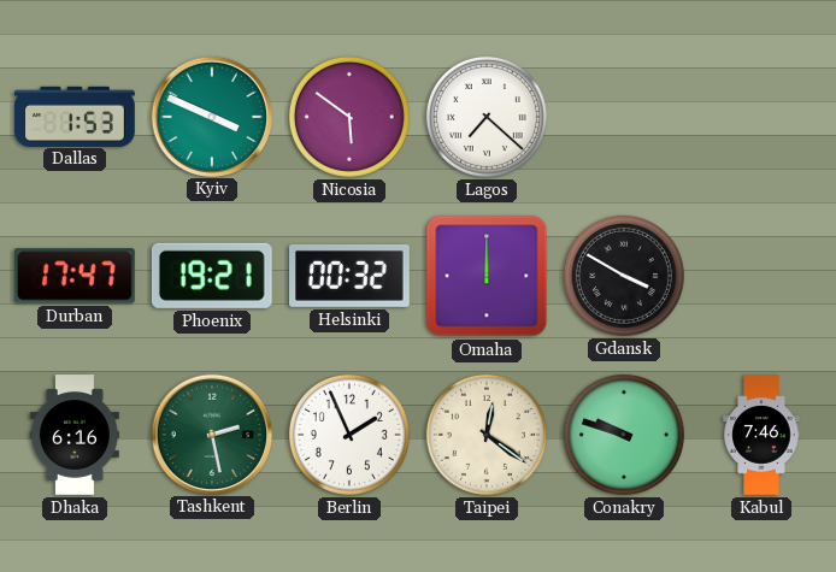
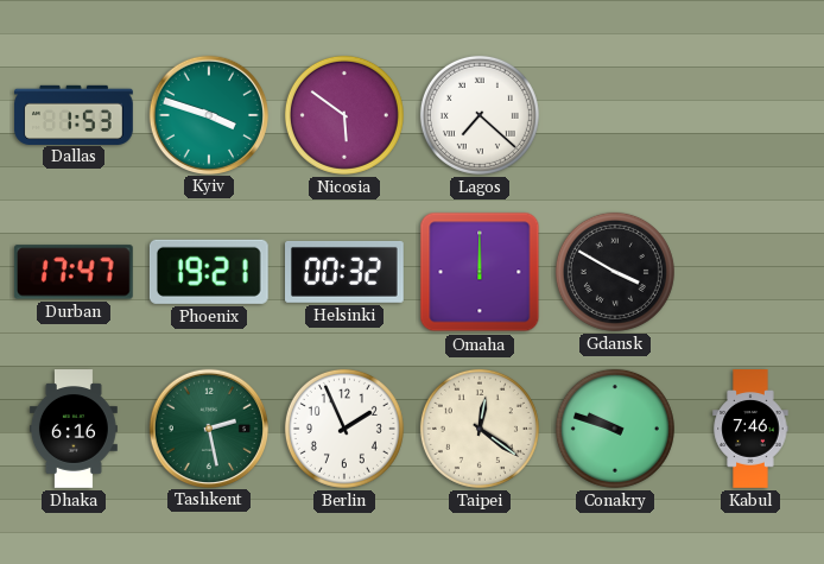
Kyiv: 3:49 -> 3:48
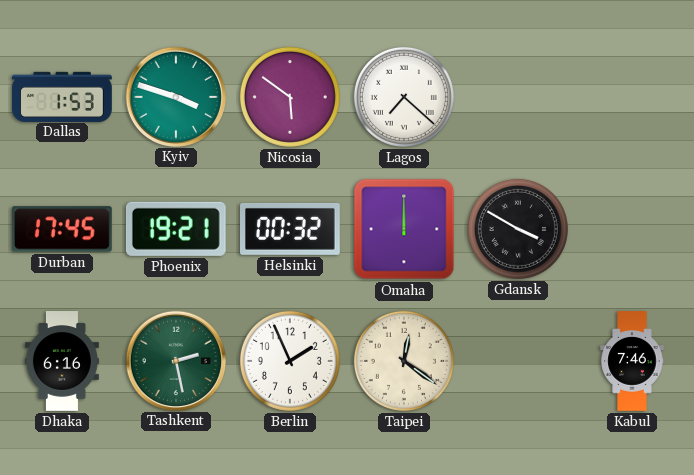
Durban: 17:47 -> 17:45
Conakry: 9:48 -> none
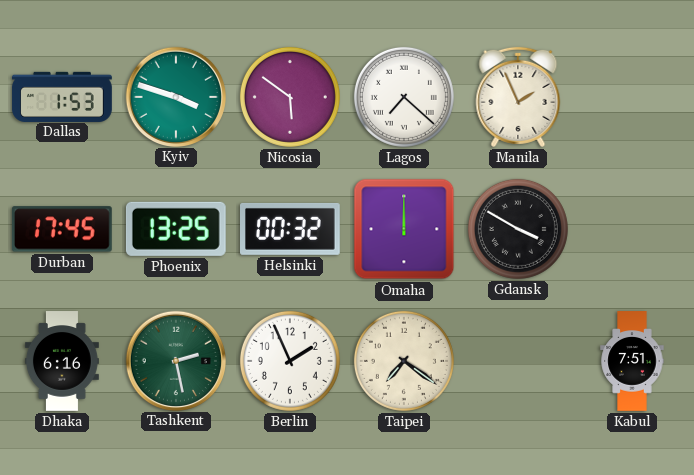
Manila: none -> 1:56
Phoenix: 19:21 -> 13:25
Taipei: 12:21 -> 7:21
Kabul: 7:46 -> 7:51
